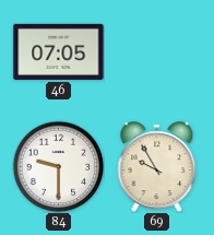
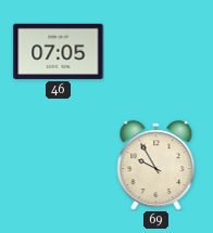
84: 9:30 -> none
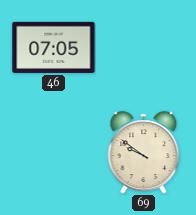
69: 9:55 -> 9:51
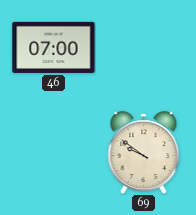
46: 07:05 -> 07:00
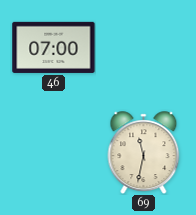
69: 9:51 -> 11:32
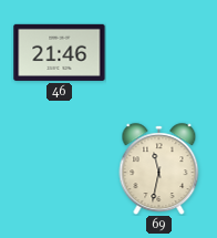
46: 07:00 -> 21:46
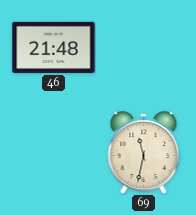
46: 21:46 -> 21:48
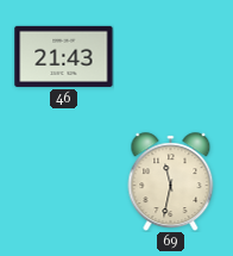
46: 21:48 -> 21:43
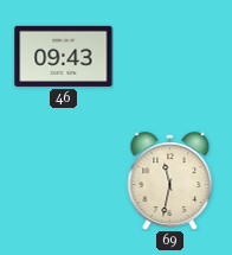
46: 21:43 -> 09:43
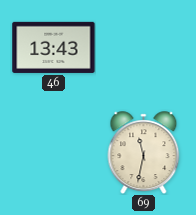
46: 09:43 -> 13:43
